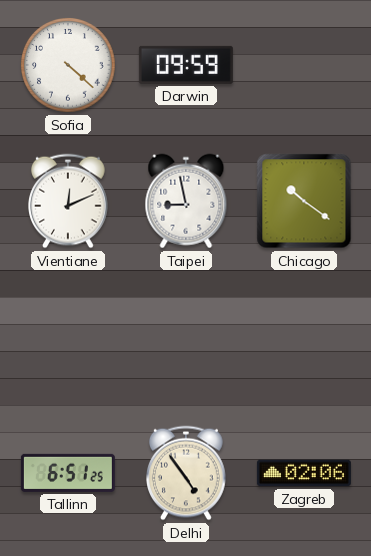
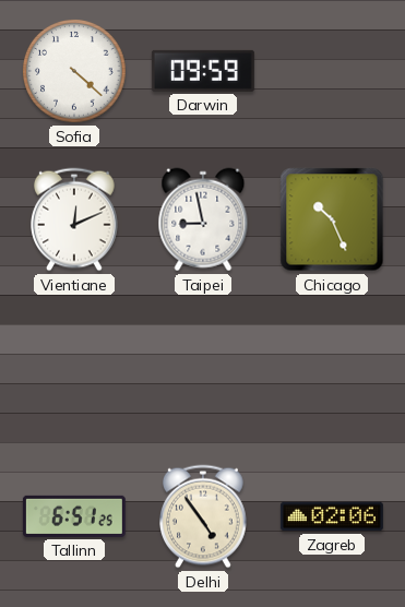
Chicago: 10:21 -> 10:26
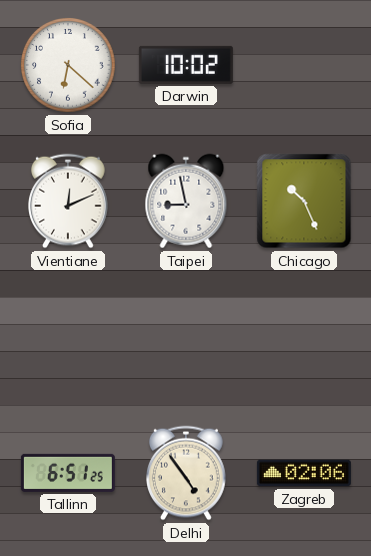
Sofia: 4:22 -> 6:22
Darwin: 09:59 -> 10:02
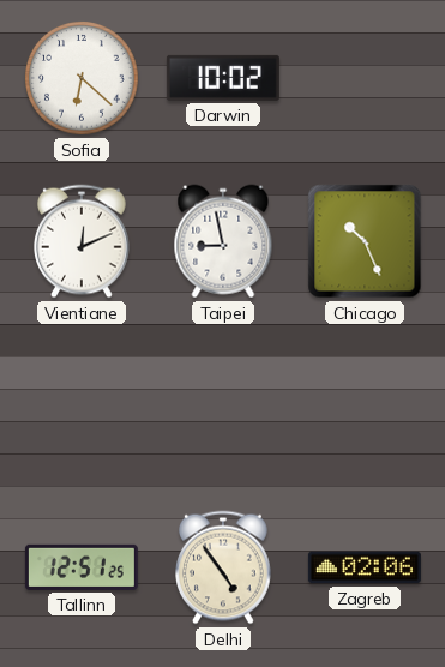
Tallinn: 6:51 -> 12:51
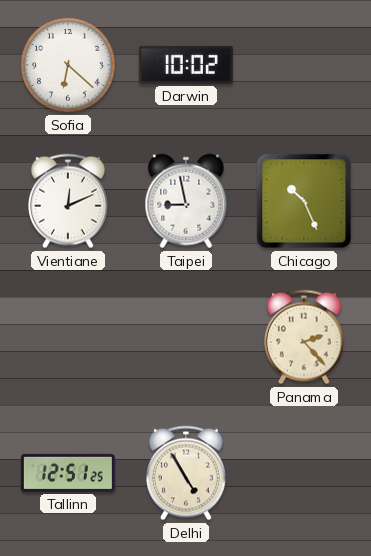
Panama: none -> 2:23
Delhi: 4:54 -> 4:55
Zagreb: 02:06 -> none
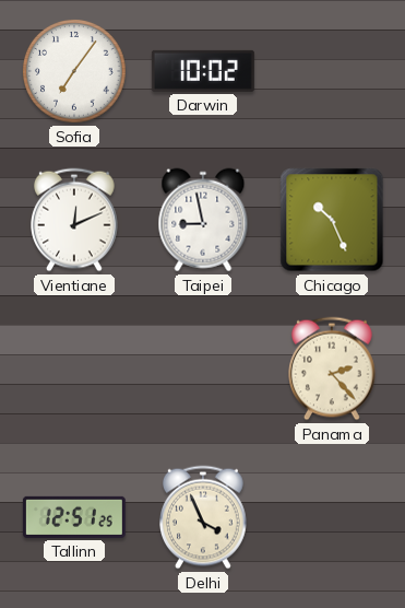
Sofia: 6:22 -> 7:06
Delhi: 4:55 -> 3:56
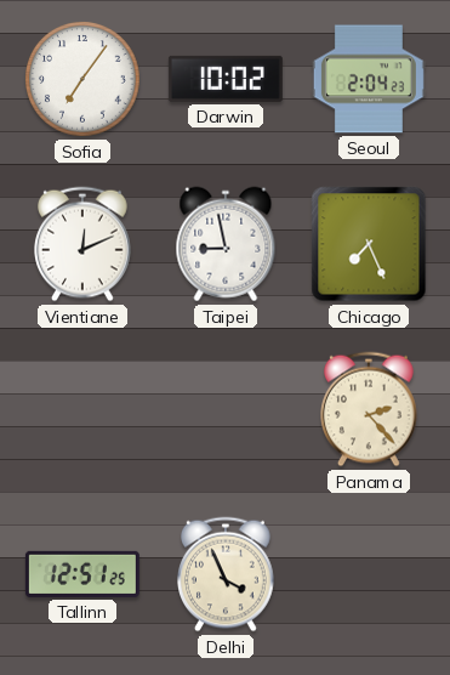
Seoul: none -> 2:04
Chicago: 10:26 -> 7:26
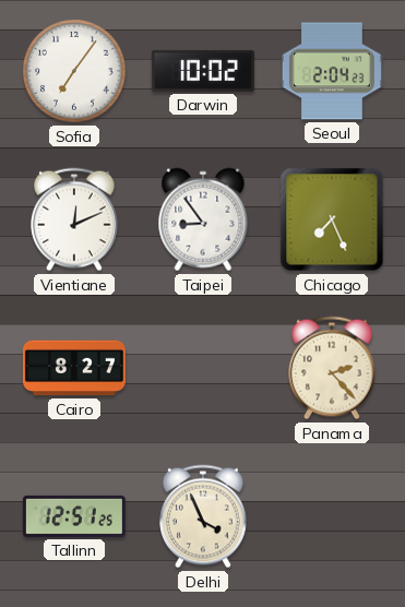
Taipei: 8:58 -> 8:54
Cairo: none -> 8:27
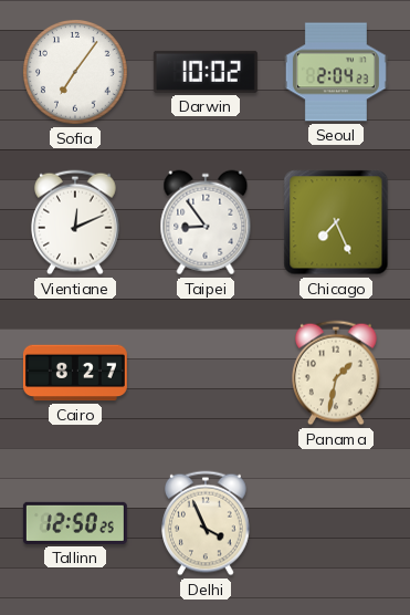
Panama: 2:23 -> 1:32
Tallinn: 12:51 -> 12:50
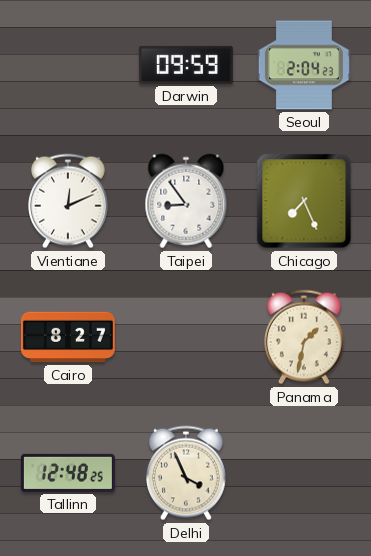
Sofia: 7:06 -> none
Darwin: 10:02 -> 09:59
Tallinn: 12:50 -> 12:48
